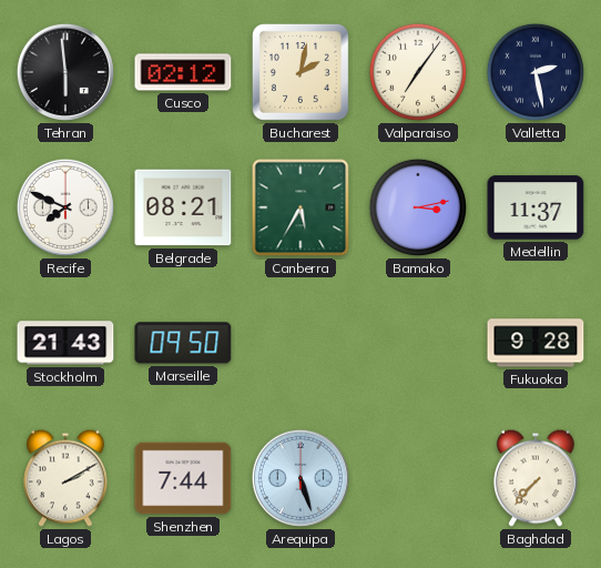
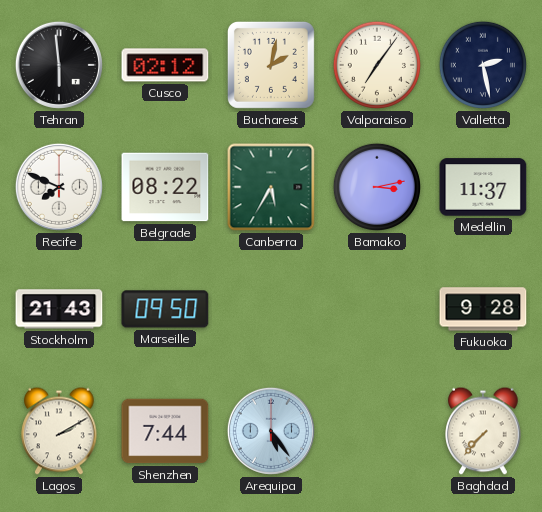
Belgrade: 08:21 -> 08:22
Arequipa: 5:27 -> 5:24
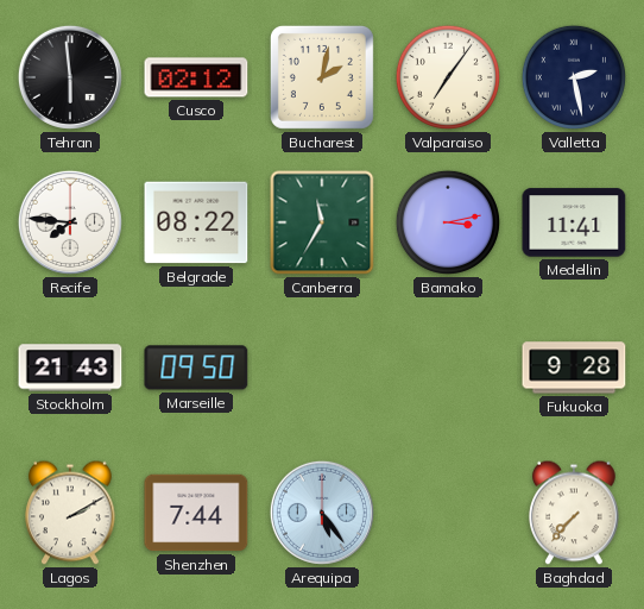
Recife: 7:49 -> 7:46
Canberra: 5:35 -> 11:35
Medellin: 11:37 -> 11:41
